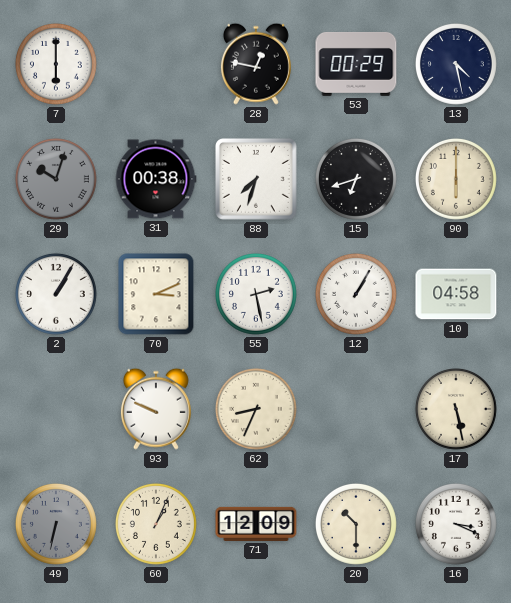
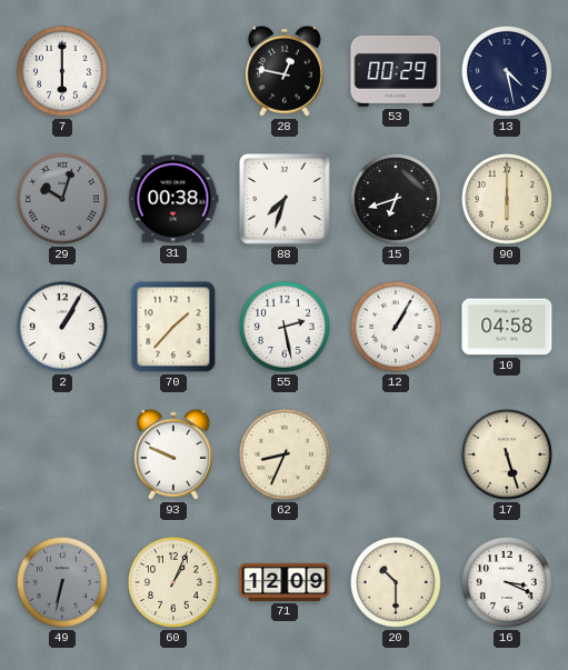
70: 3:11 -> 1:37
17: 5:28 -> 5:27
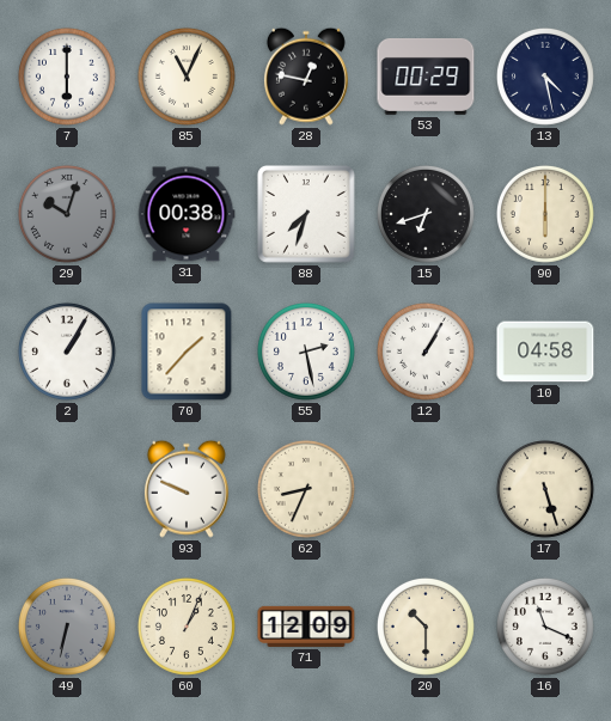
85: none -> 11:04
16: 3:19 -> 11:19
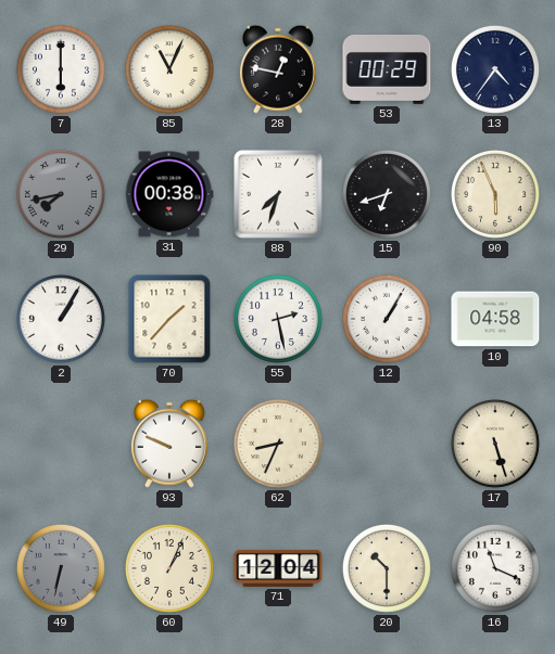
13: 4:28 -> 4:36
29: 10:03 -> 7:43
90: 6:00 -> 5:56
71: 12:09 -> 12:04
